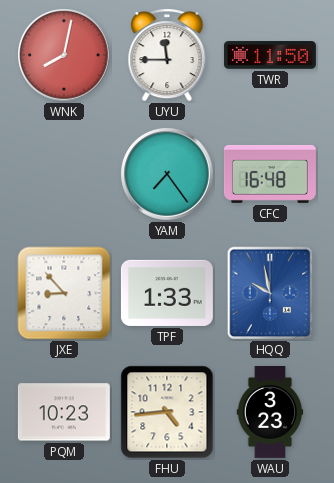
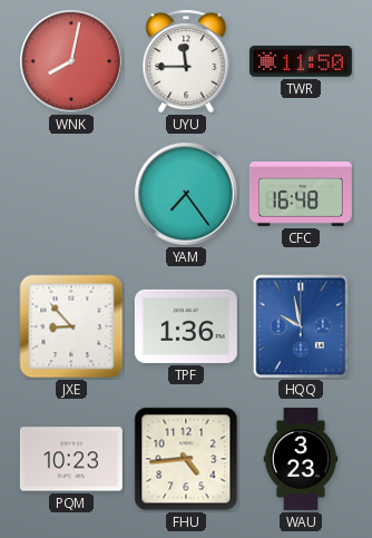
TPF: 1:33 -> 1:36
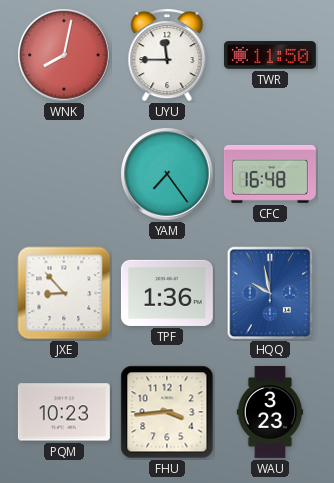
FHU: 4:44 -> 3:44
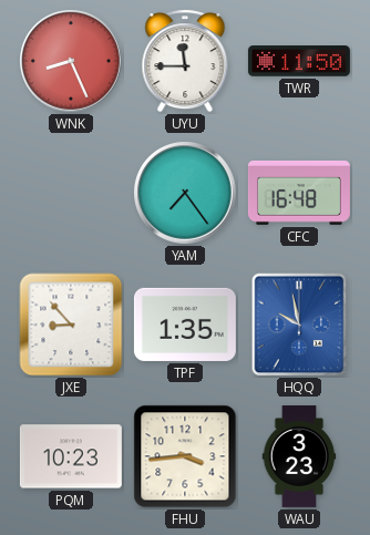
WNK: 8:02 -> 8:26
TPF: 1:36 -> 1:35
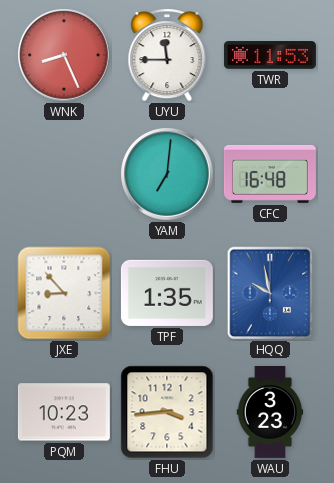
TWR: 11:50 -> 11:53
YAM: 7:24 -> 7:01
